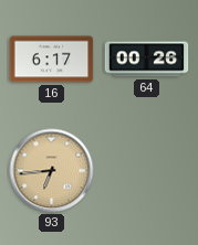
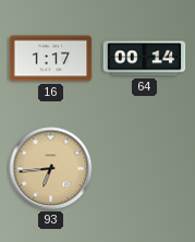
16: 6:17 -> 1:17
64: 00:26 -> 00:14
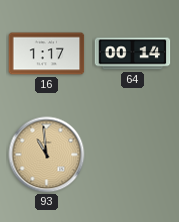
93: 6:44 -> 10:59
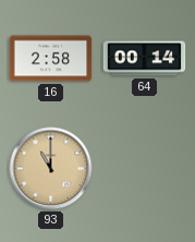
16: 1:17 -> 2:58
93: 10:59 -> 11:00
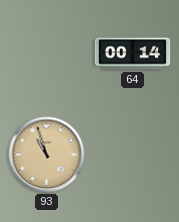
16: 2:58 -> none
93: 11:00 -> 10:57
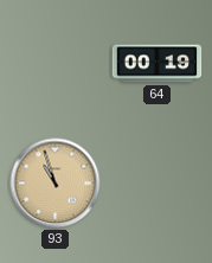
64: 00:14 -> 00:19
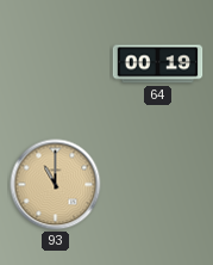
93: 10:57 -> 11:00
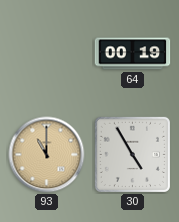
30: none -> 4:55
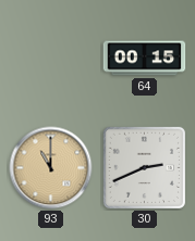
64: 00:19 -> 00:15
30: 4:55 -> 2:41
